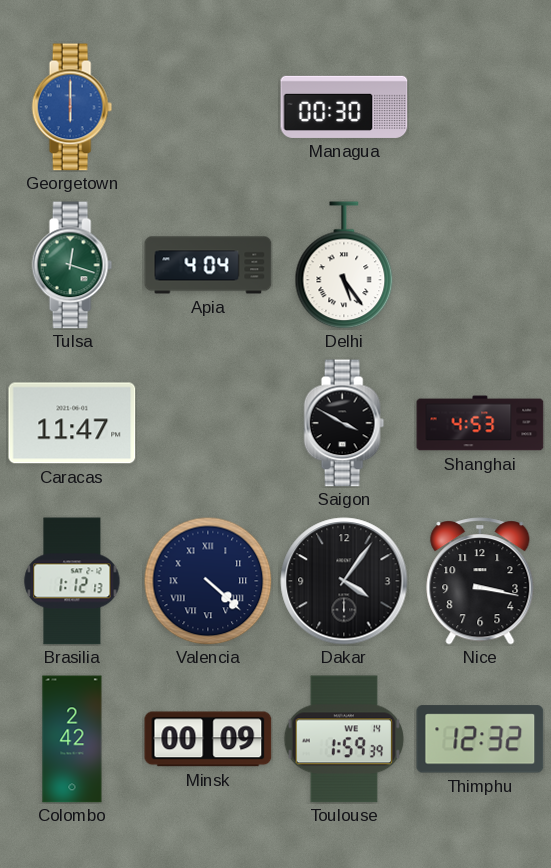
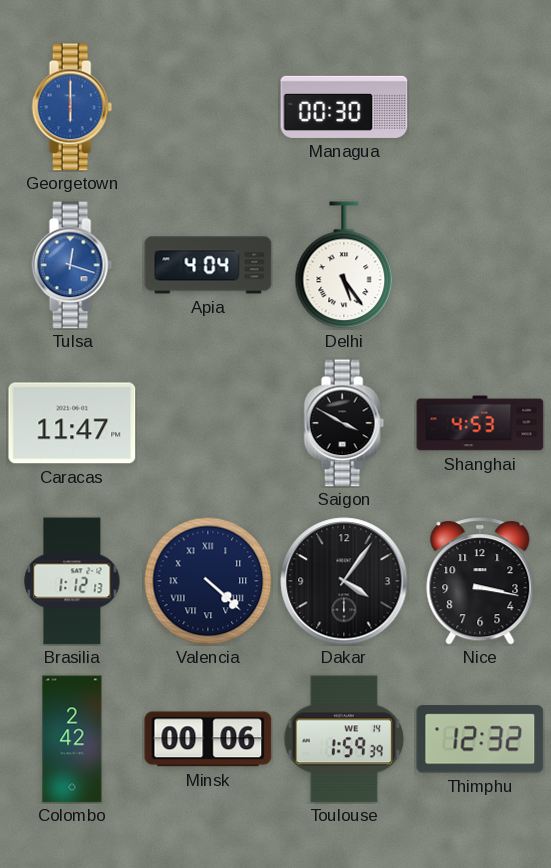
Tulsa dial: green -> blue
Minsk: 00:09 -> 00:06
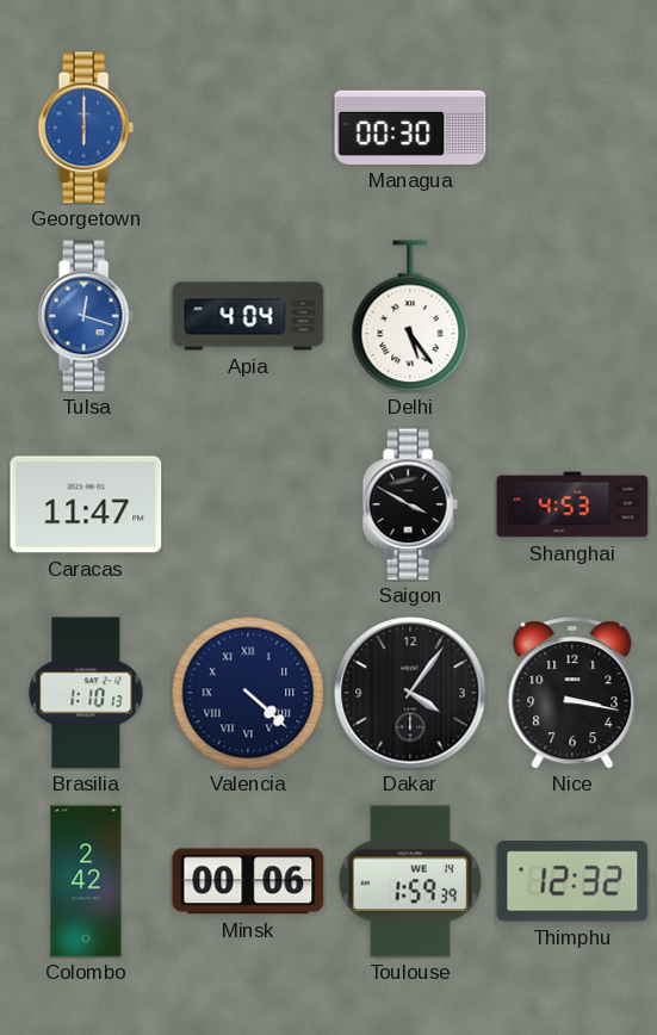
Brasilia: 1:12 -> 1:10
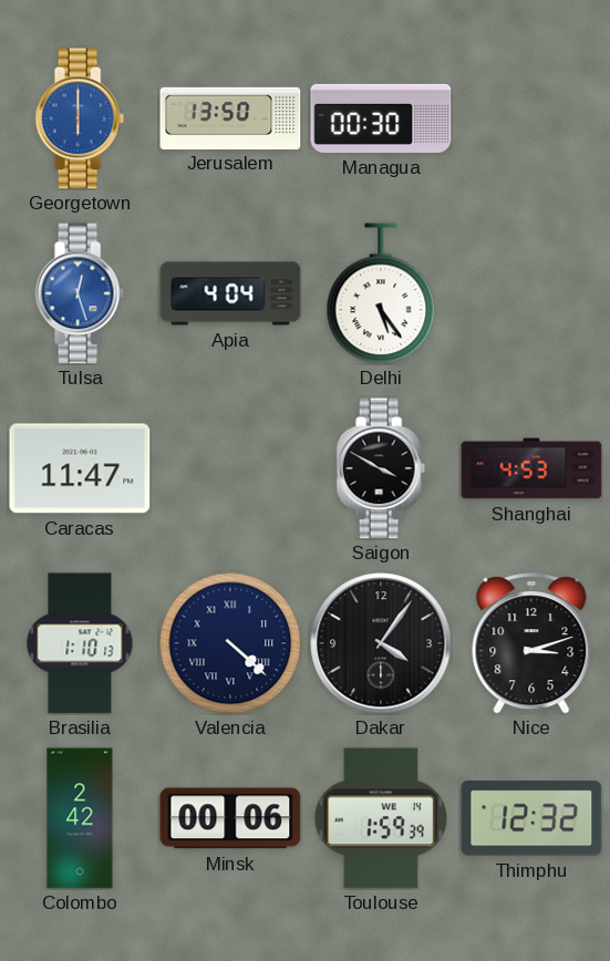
Jerusalem: none -> 13:50
Tulsa: 12:18 -> 12:27
Nice: 3:17 -> 3:12
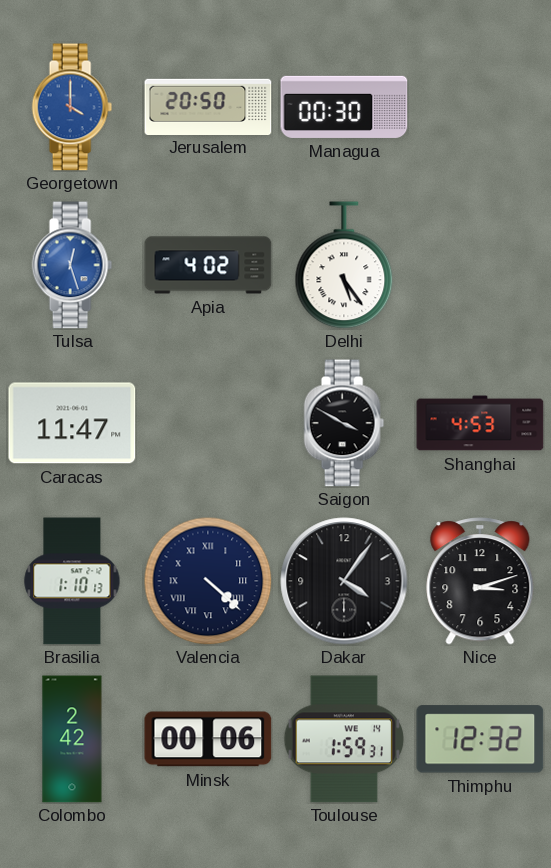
Georgetown: 6:00 -> 4:00
Jerusalem: 13:50 -> 20:50
Apia: 4:04 -> 4:02
Toulouse: 1:59:39 -> 1:59:31
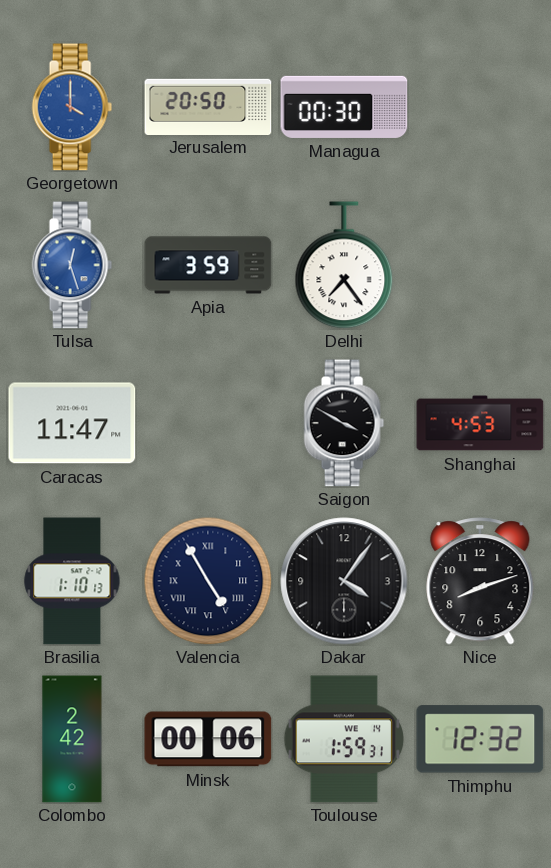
Apia: 4:02 -> 3:59
Delhi: 5:24 -> 7:24
Valencia: 4:22 -> 4:55
Nice: 3:12 -> 8:12
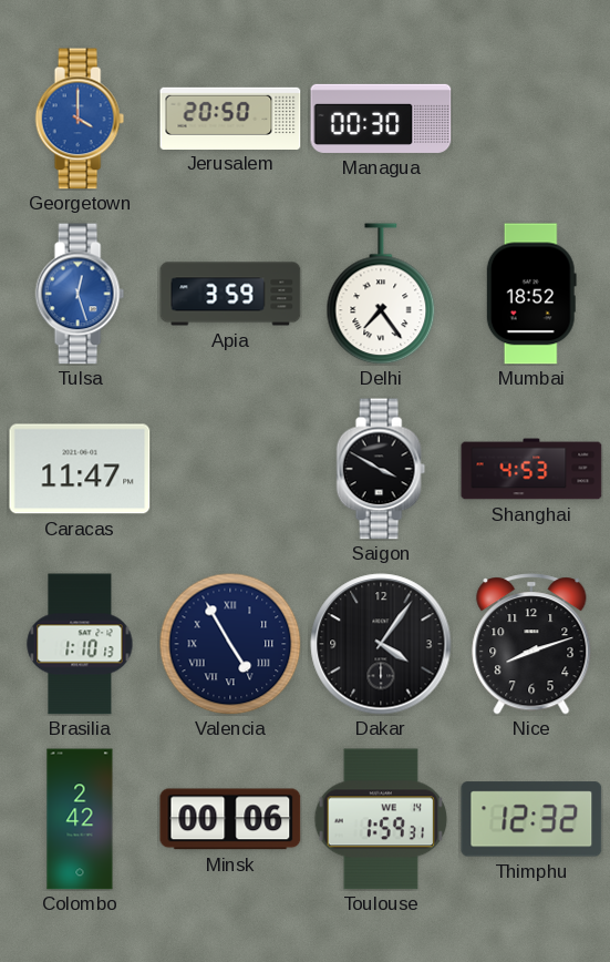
Mumbai: none -> 18:52
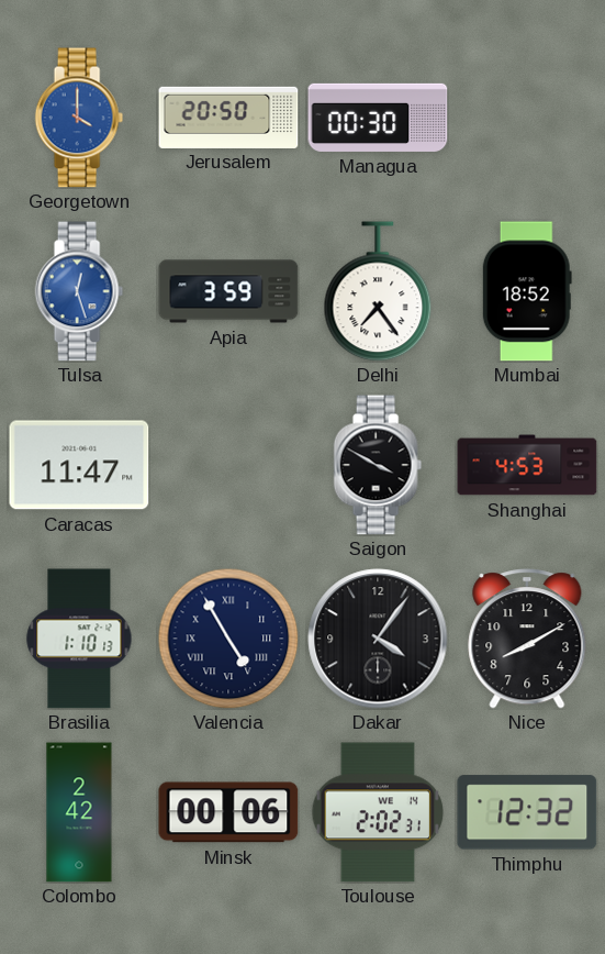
Nice: 8:12 -> 8:10
Toulouse: 1:59 -> 2:02
